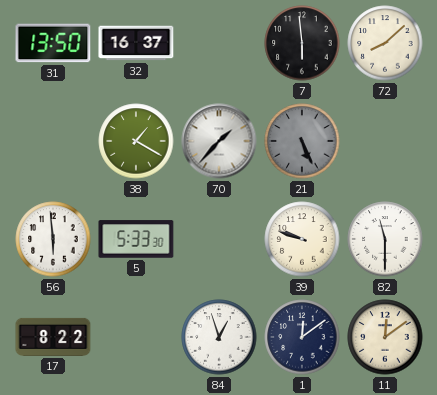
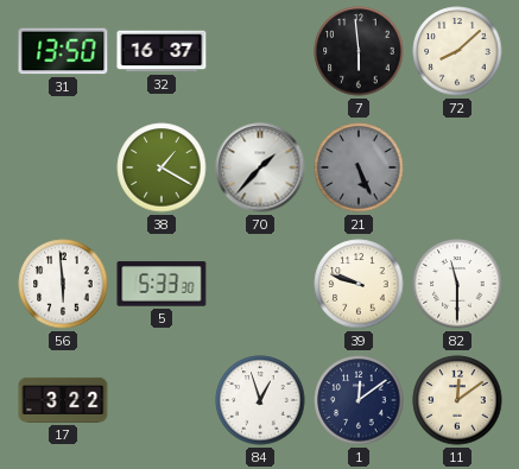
17: 8:22 -> 3:22
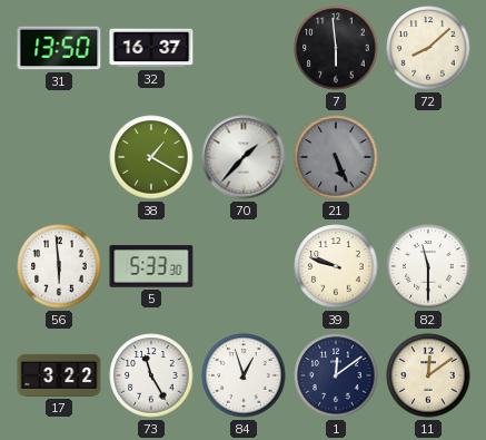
73: none -> 11:25
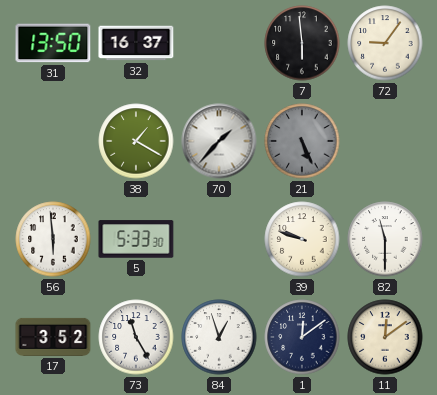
72: 8:08 -> 9:06
17: 3:22 -> 3:52
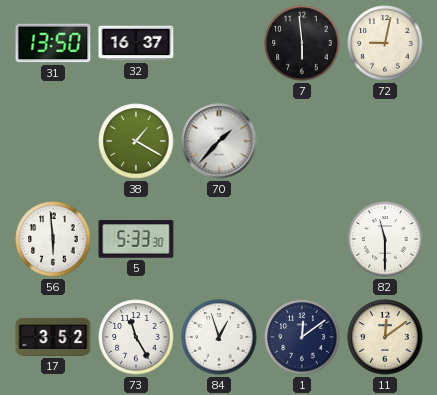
72: 9:06 -> 9:02
21: 5:26 -> none
39: 9:48 -> none
